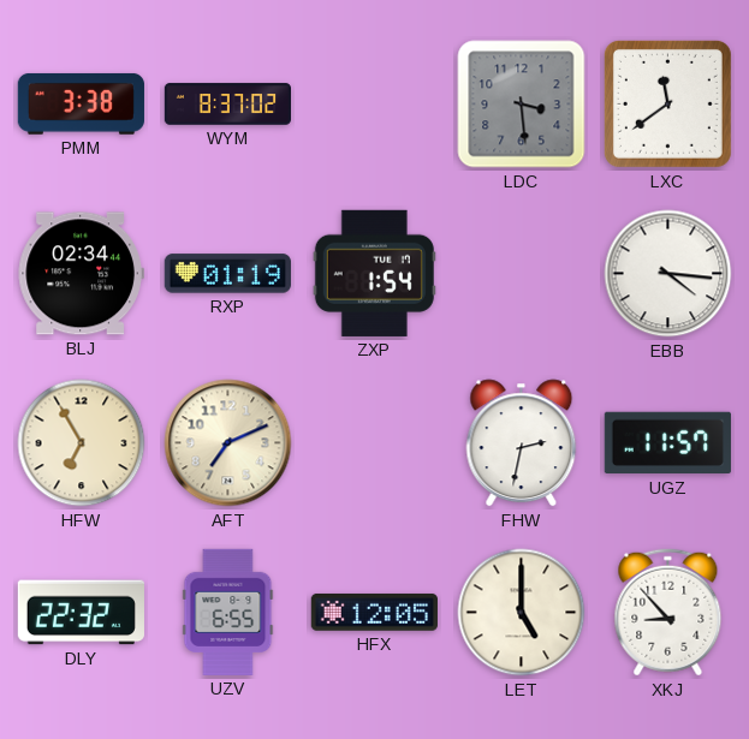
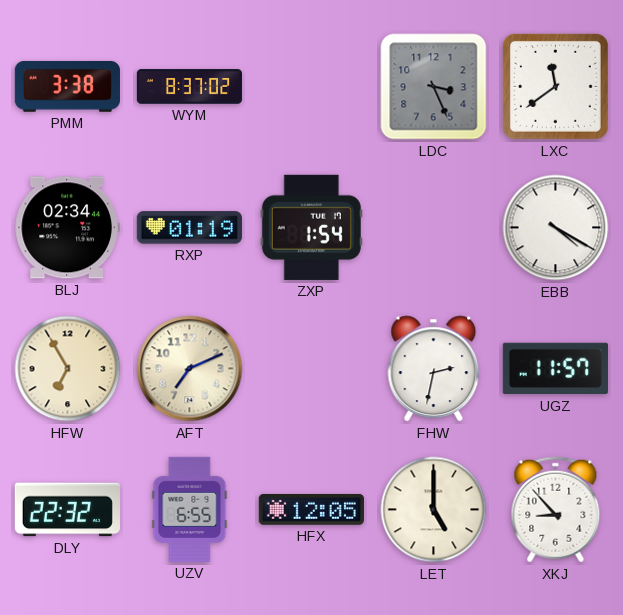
LDC: 3:29 -> 3:26
EBB: 4:16 -> 4:20
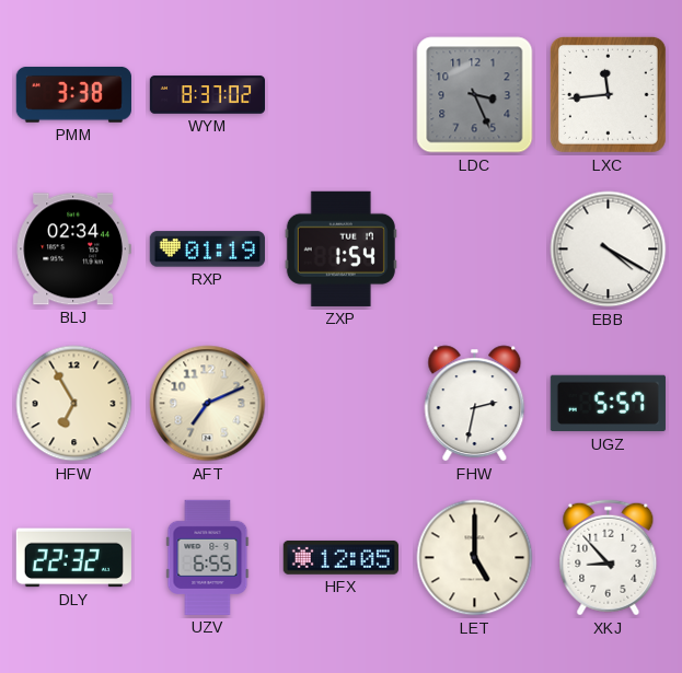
LXC: 11:39 -> 11:44
UGZ: 11:57 -> 5:57
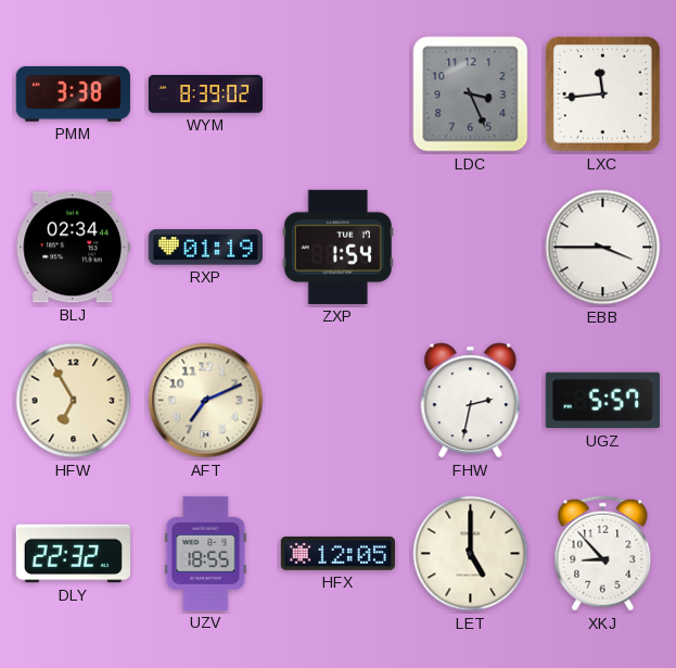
WYM: 8:37 -> 8:39
EBB: 4:20 -> 3:45
UZV: 6:55 -> 18:55
